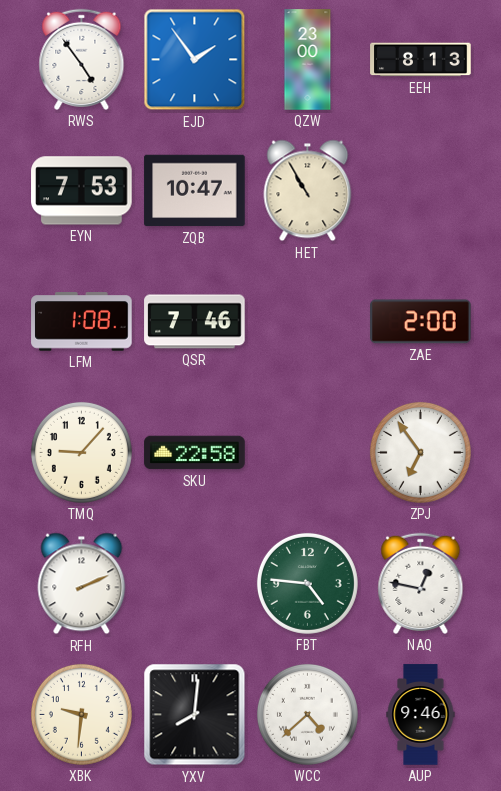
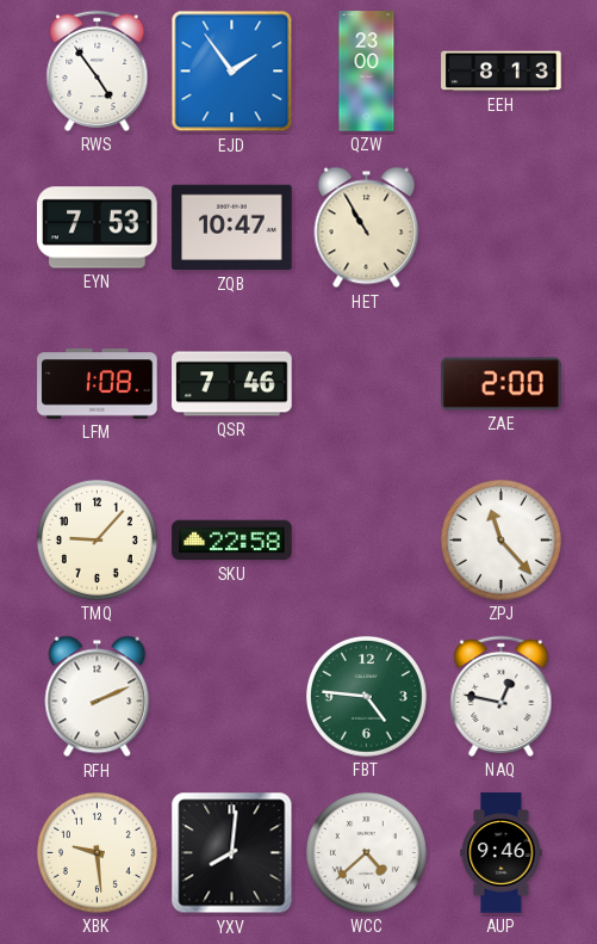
ZPJ: 6:54 -> 11:23
XBK: 9:31 -> 9:29
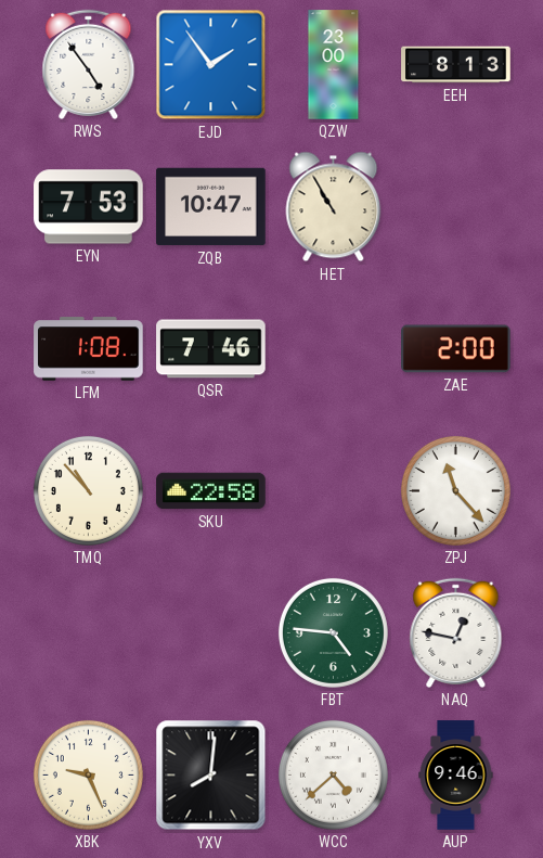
TMQ: 9:07 -> 10:53
RFH: 2:11 -> none
XBK: 9:29 -> 9:26
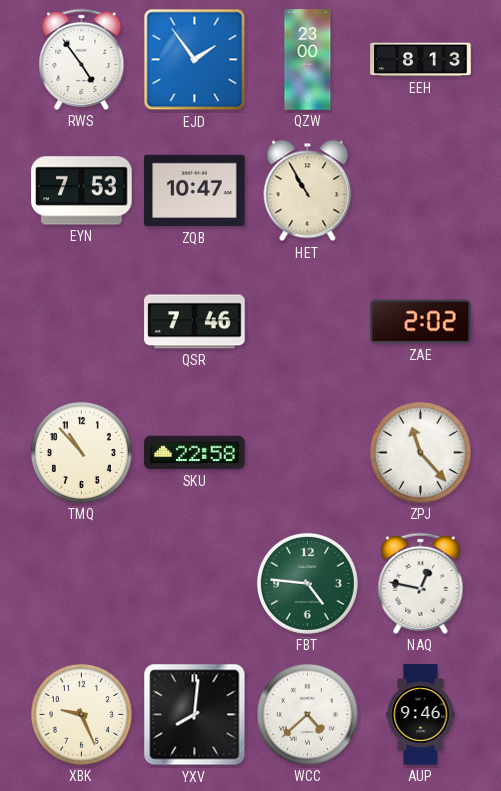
LFM: 1:08 -> none
ZAE: 2:00 -> 2:02
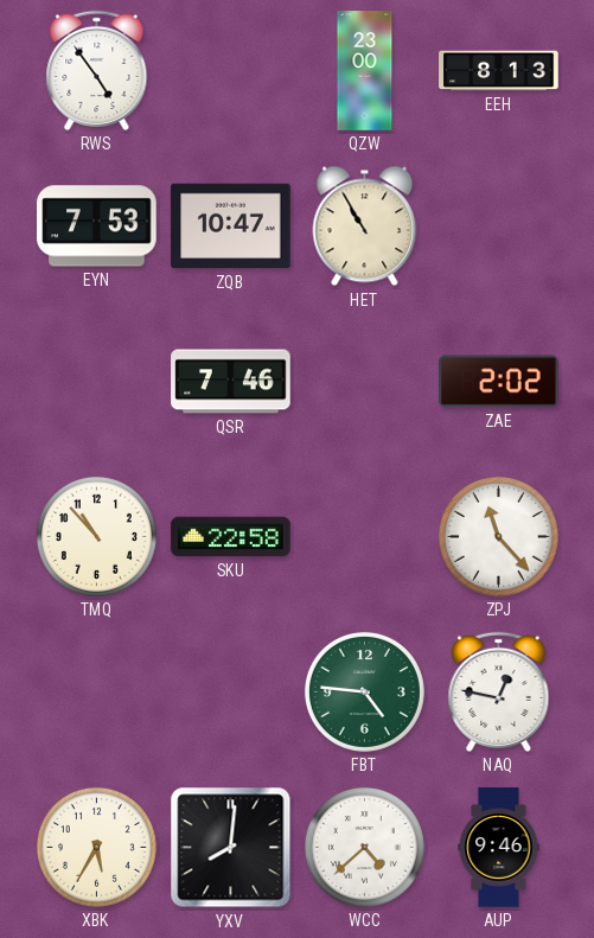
EJD: 1:54 -> none
XBK: 9:26 -> 5:35
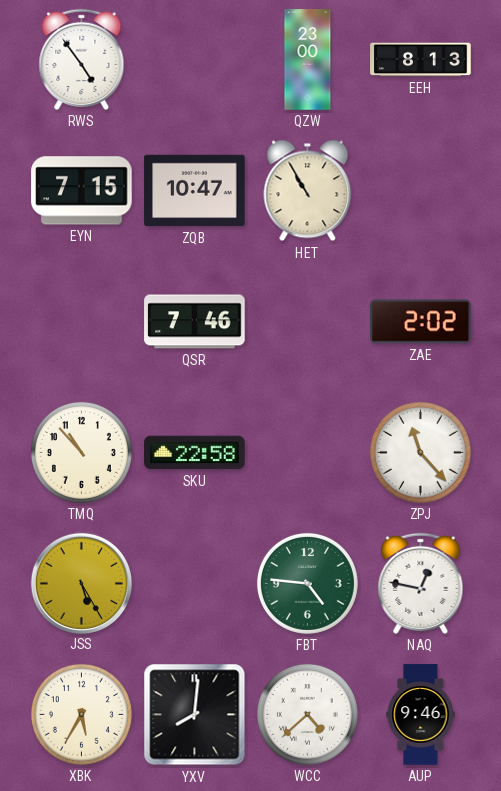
EYN: 7:53 -> 7:15
JSS: none -> 5:25
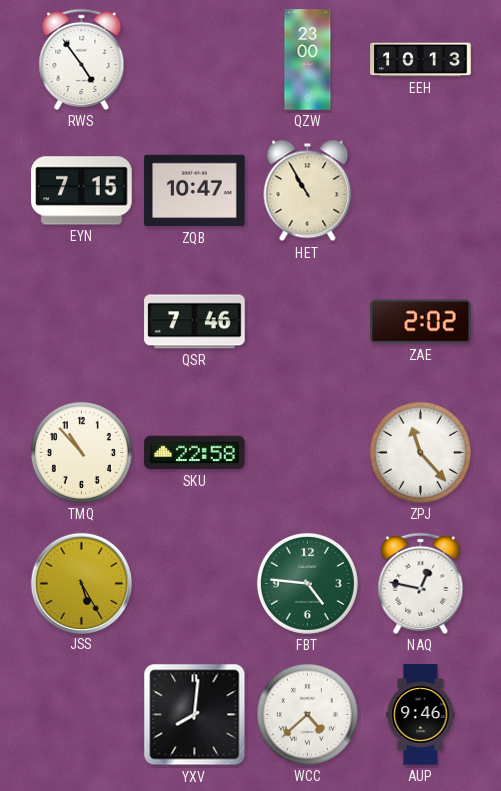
EEH: 8:13 -> 10:13
XBK: 5:35 -> none
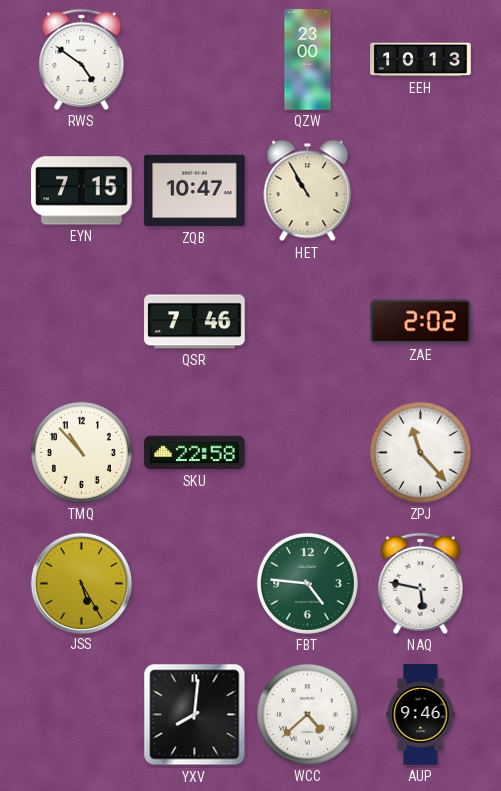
RWS: 4:54 -> 4:51
NAQ: 12:47 -> 5:47
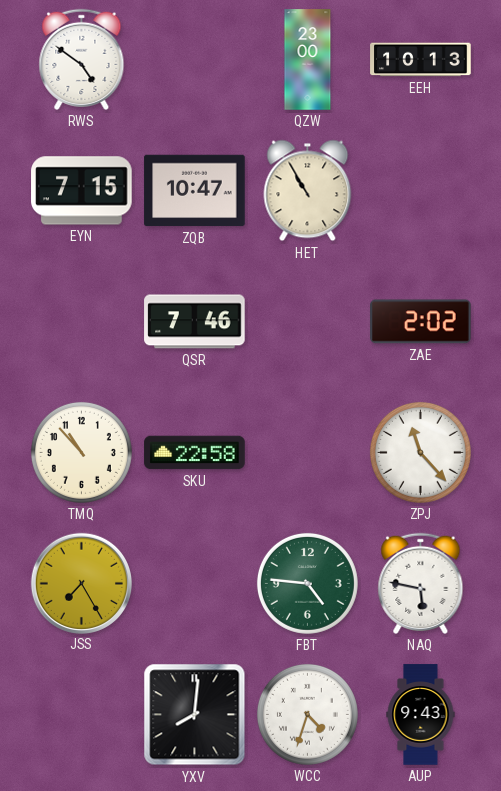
JSS: 5:25 -> 7:25
WCC: 4:38 -> 4:33
AUP: 9:46 -> 9:43
